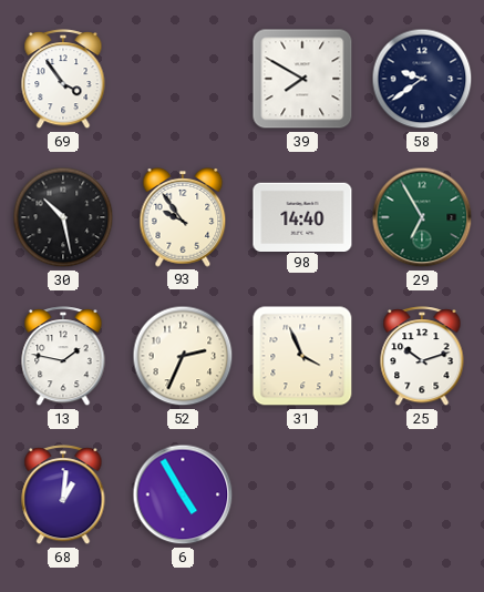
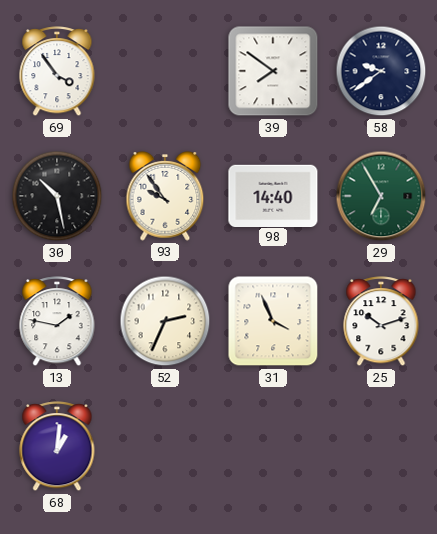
39: 7:50 -> 7:51
6: 4:55 -> none
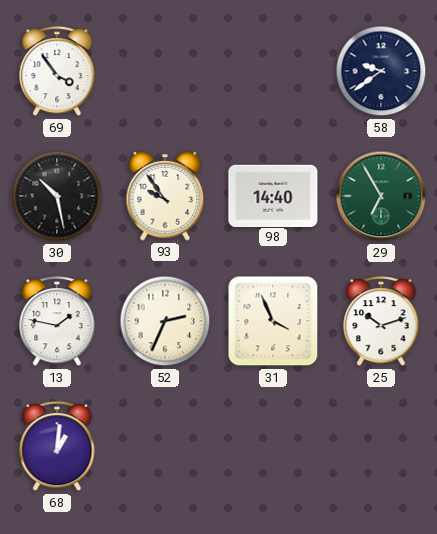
39: 7:51 -> none
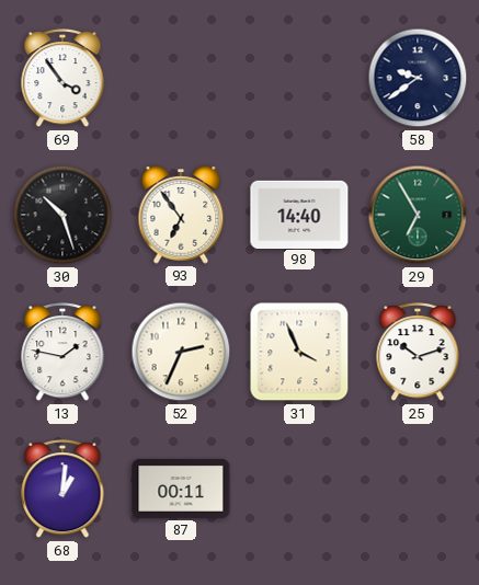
30: 10:28 -> 10:27
93: 9:54 -> 6:54
87: none -> 00:11
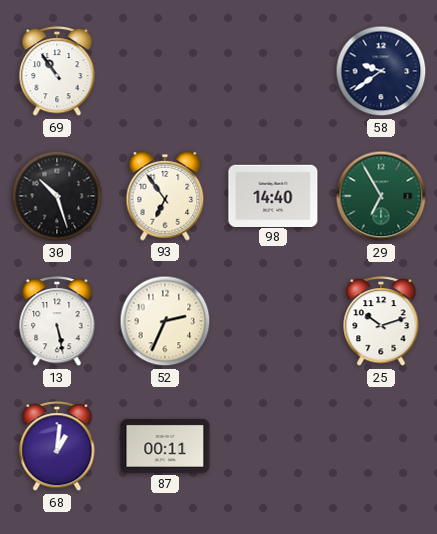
69: 3:54 -> 10:54
13: 1:47 -> 5:28
31: 3:56 -> none
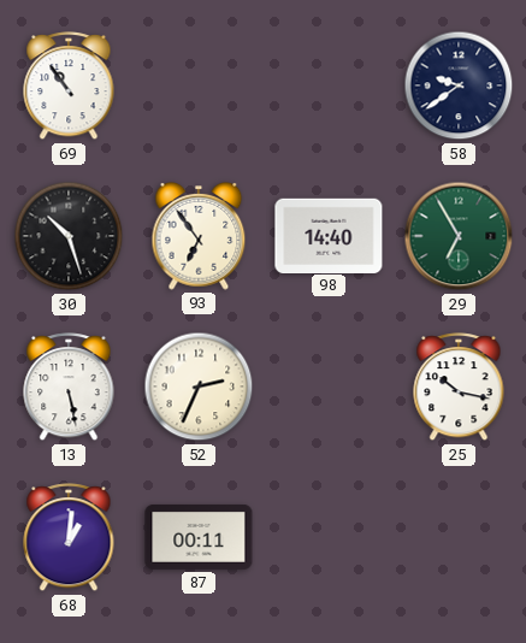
25: 10:12 -> 10:17
